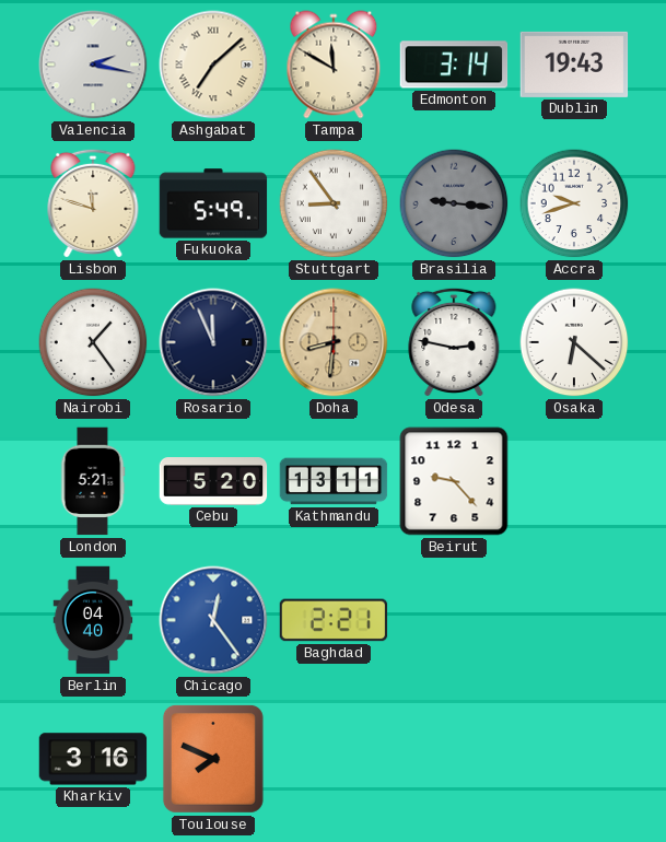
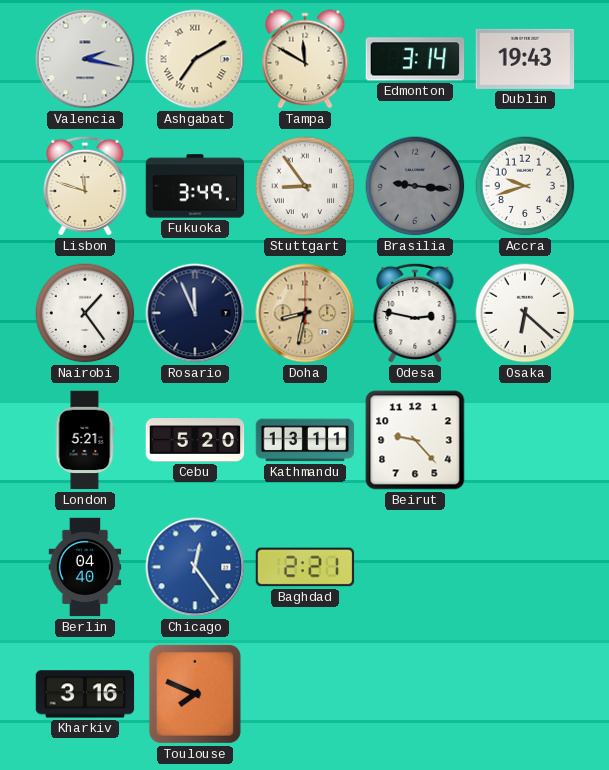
Ashgabat: 7:08 -> 7:10
Fukuoka: 5:49 -> 3:49
Doha: 8:31 -> 8:32
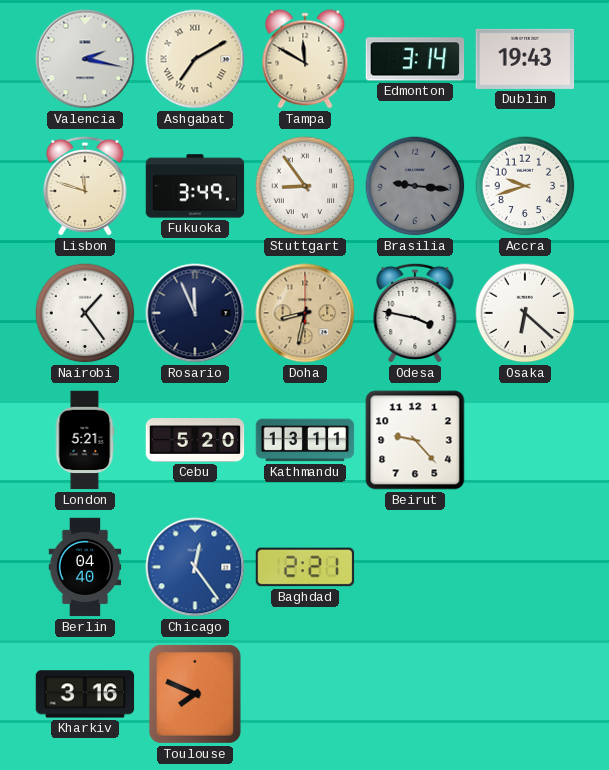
Odesa: 2:47 -> 3:47
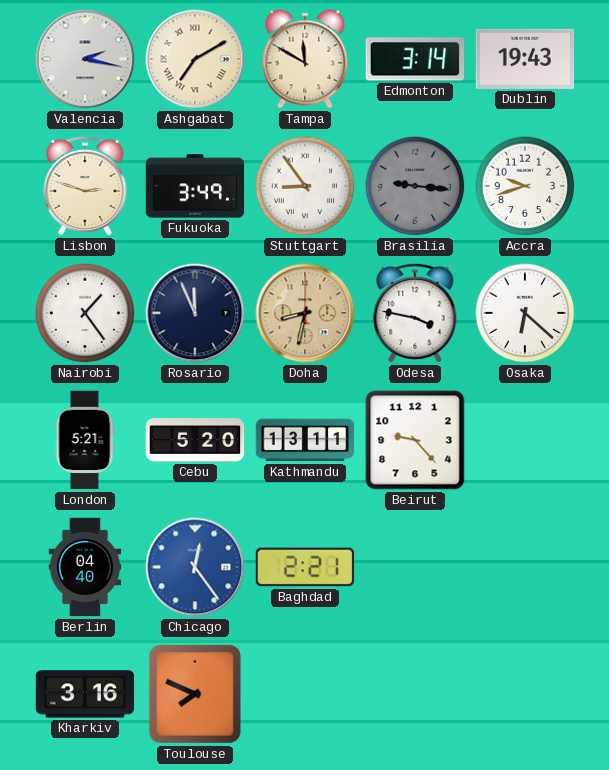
Lisbon: 11:48 -> 2:48
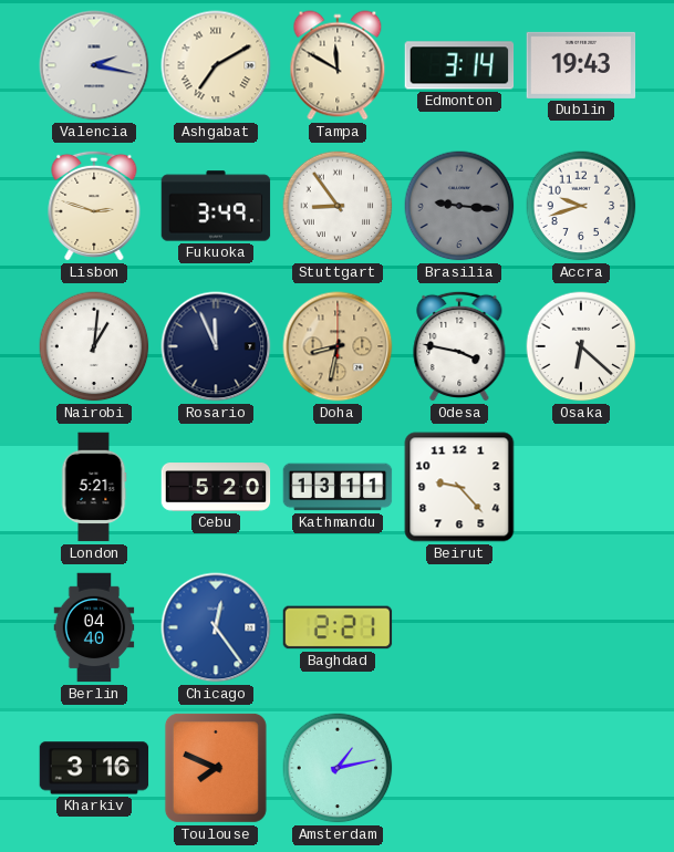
Nairobi: 1:24 -> 1:01
Amsterdam: none -> 1:13
